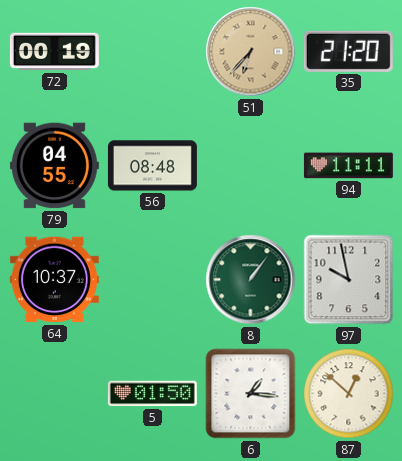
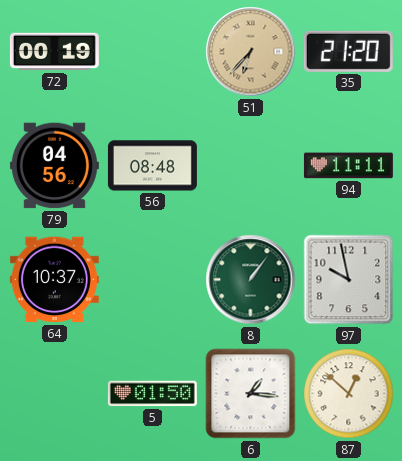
79: 04:55 -> 04:56
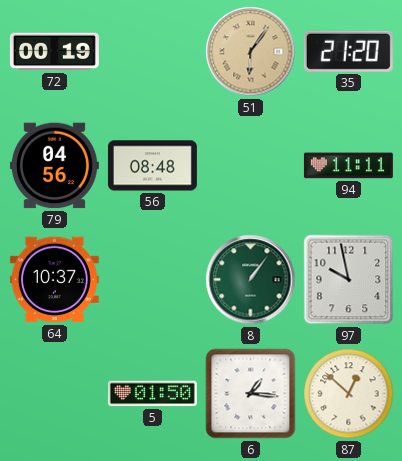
51: 6:37 -> 6:06
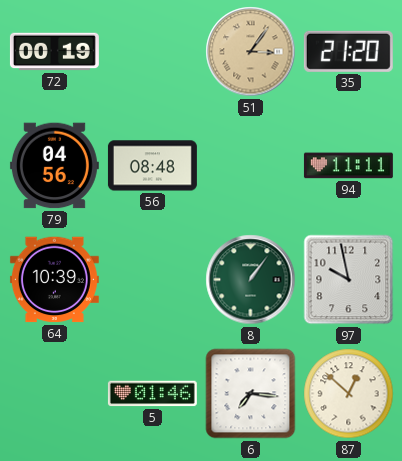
51: 6:06 -> 3:06
64: 10:37 -> 10:39
5: 01:50 -> 01:46
6: 1:16 -> 7:16
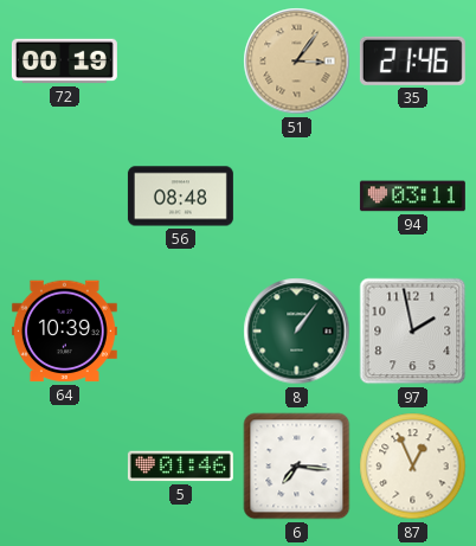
35: 21:20 -> 21:46
79: 04:56 -> none
94: 11:11 -> 03:11
97: 9:58 -> 1:58
87: 12:52 -> 12:56
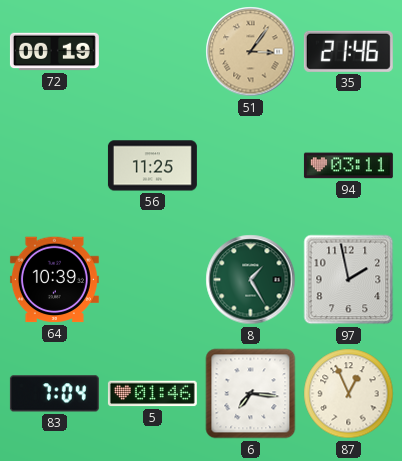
56: 08:48 -> 11:25
8: 1:06 -> 1:25
83: none -> 7:04
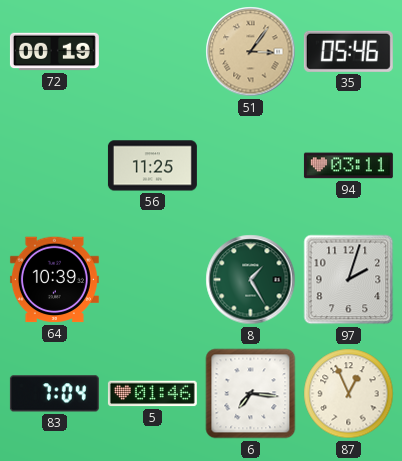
35: 21:46 -> 05:46
97: 1:58 -> 2:03
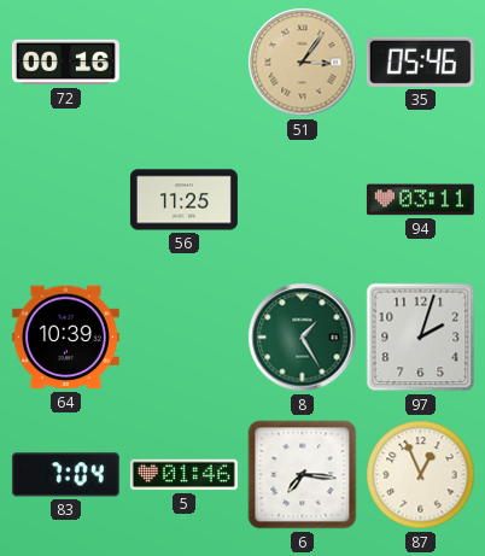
72: 00:19 -> 00:16
